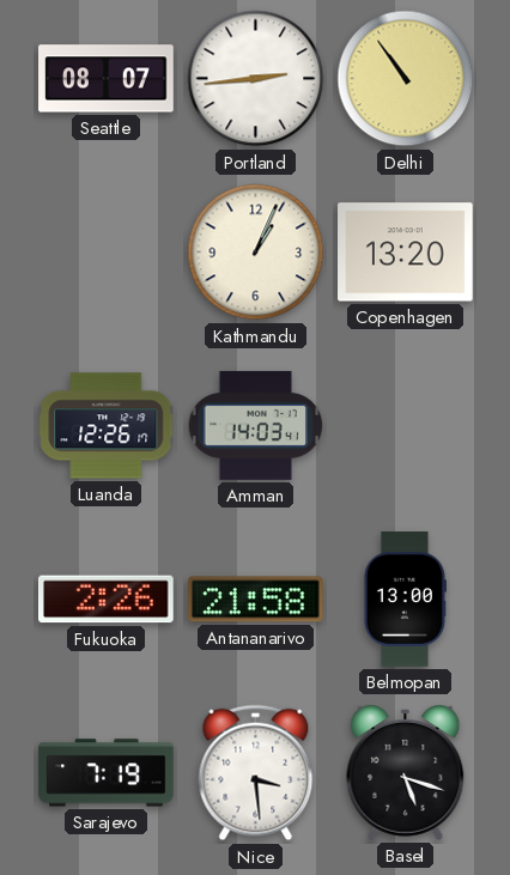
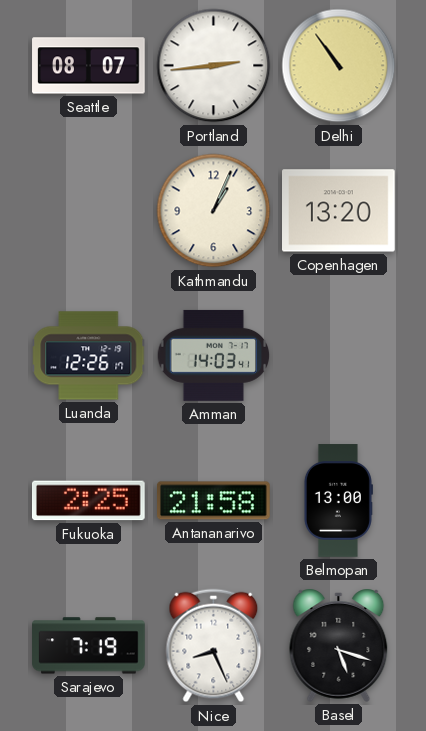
Fukuoka: 2:26 -> 2:25
Nice: 3:29 -> 8:26
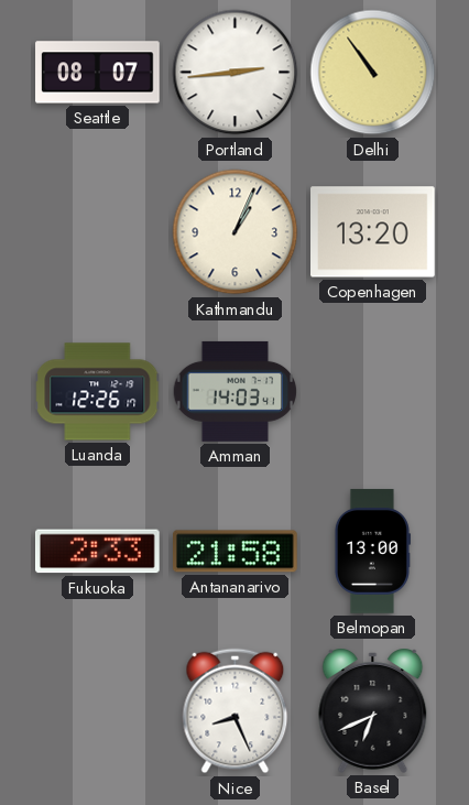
Fukuoka: 2:25 -> 2:33
Sarajevo: 7:19 -> none
Basel: 5:18 -> 6:41
